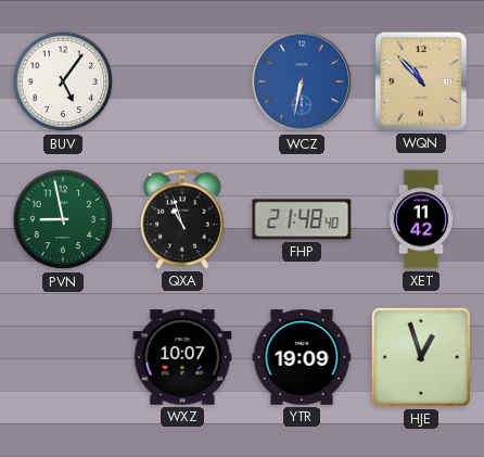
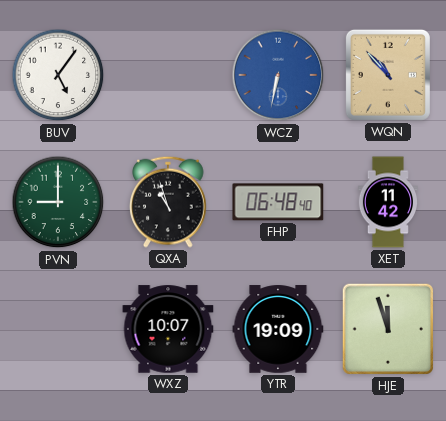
PVN: 8:58 -> 9:00
FHP: 21:48 -> 06:48
HJE: 12:57 -> 11:57
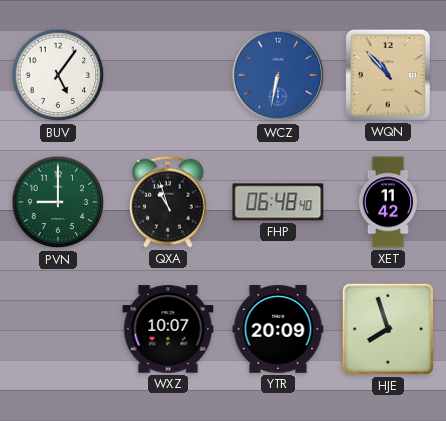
YTR: 19:09 -> 20:09
HJE: 11:57 -> 7:57
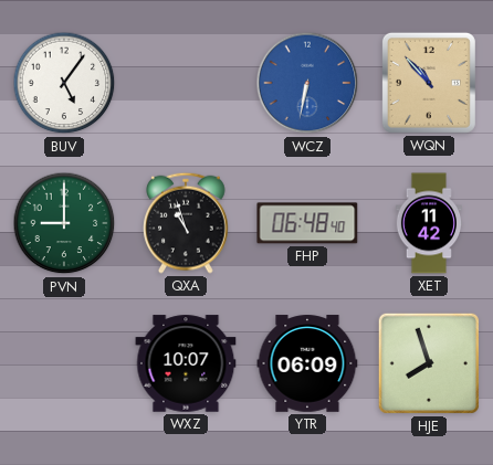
YTR: 20:09 -> 06:09
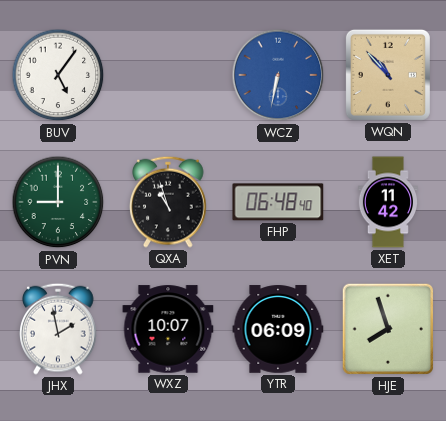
JHX: none -> 1:58
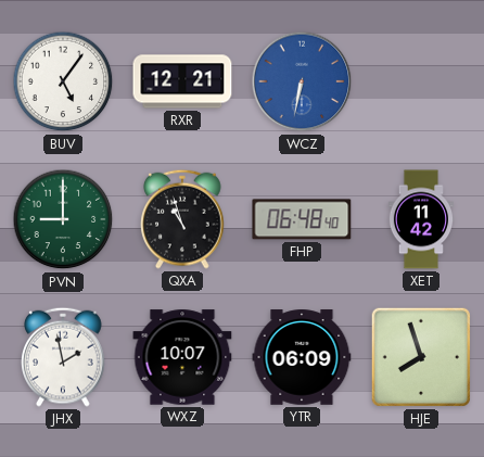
RXR: none -> 12:21
WQN: 10:53 -> none
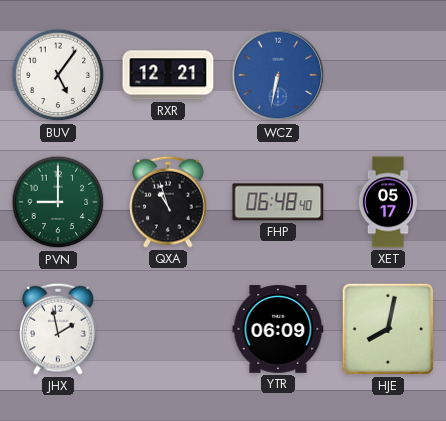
XET: 11:42 -> 05:17
WXZ: 10:07 -> none
HJE: 7:57 -> 8:02
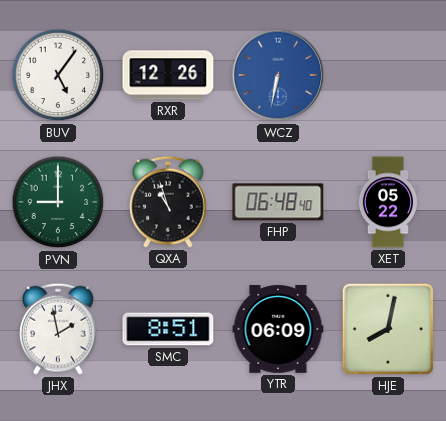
RXR: 12:21 -> 12:26
XET: 05:17 -> 05:22
SMC: none -> 8:51
